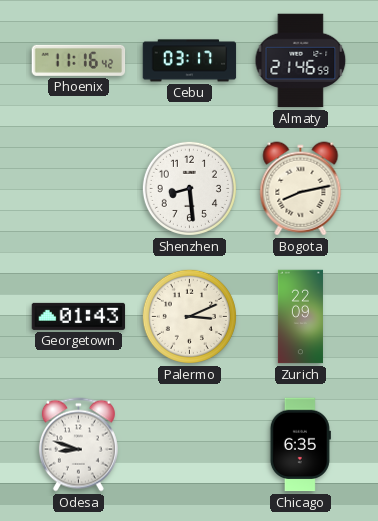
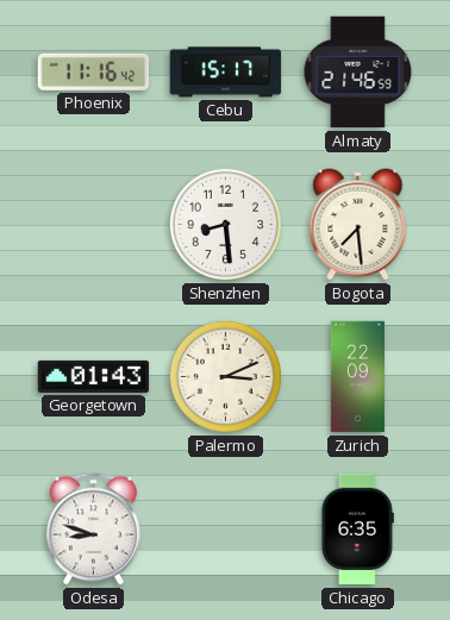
Cebu: 03:17 -> 15:17
Bogota: 8:13 -> 7:29
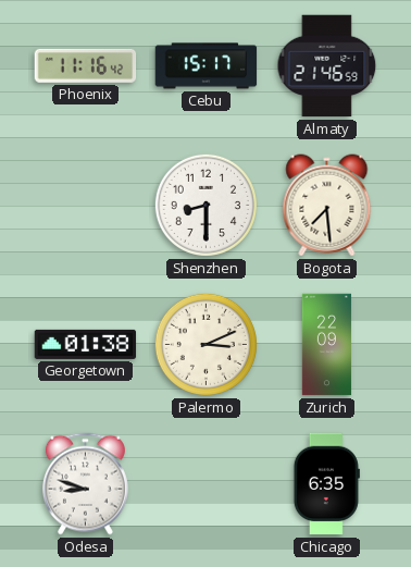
Shenzhen: 8:29 -> 8:30
Georgetown: 01:43 -> 01:38
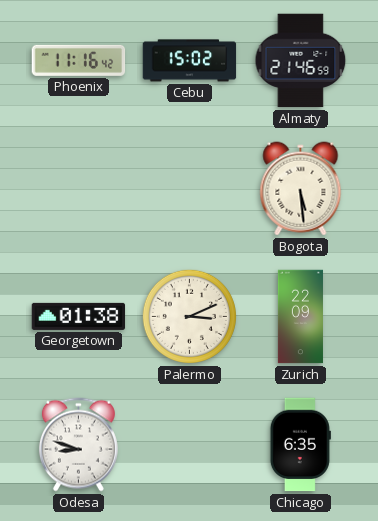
Cebu: 15:17 -> 15:02
Shenzhen: 8:30 -> none
Bogota: 7:29 -> 5:29
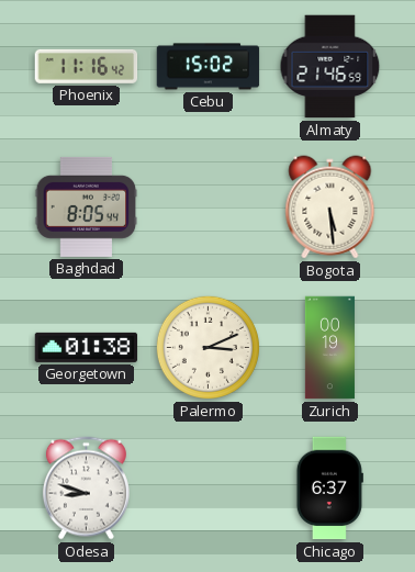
Baghdad: none -> 8:05
Zurich: 22:09 -> 00:19
Chicago: 6:35 -> 6:37
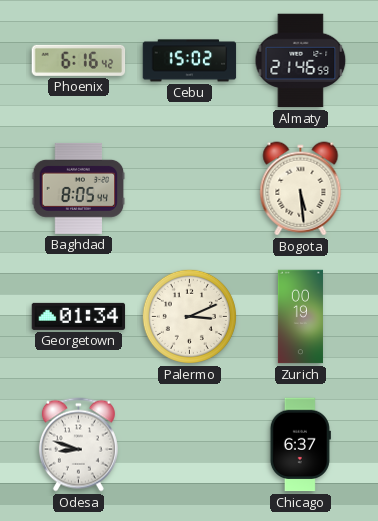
Phoenix: 11:16 -> 6:16
Georgetown: 01:38 -> 01:34
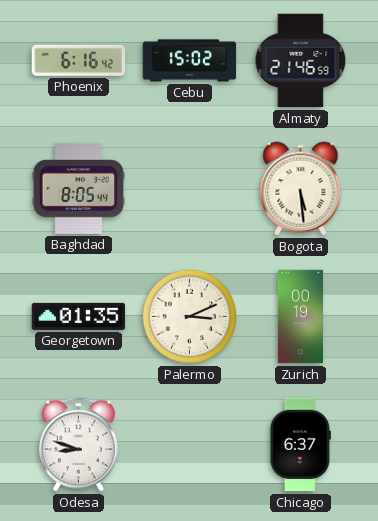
Georgetown: 01:34 -> 01:35
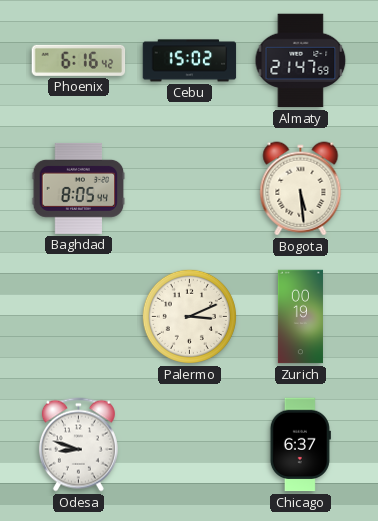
Almaty: 21:46 -> 21:47
Georgetown: 01:35 -> none
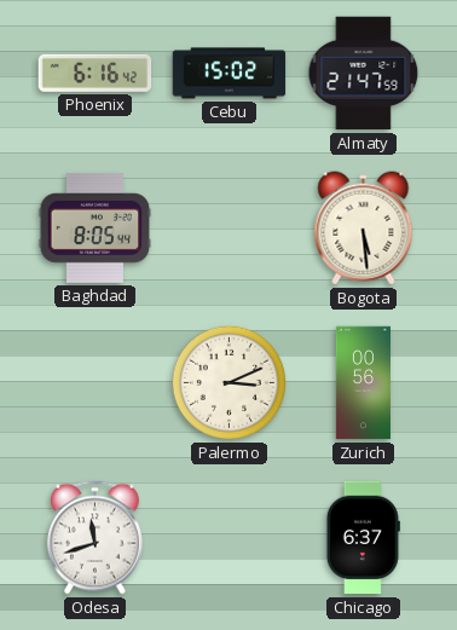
Zurich: 00:19 -> 00:56
Odesa: 8:48 -> 11:42
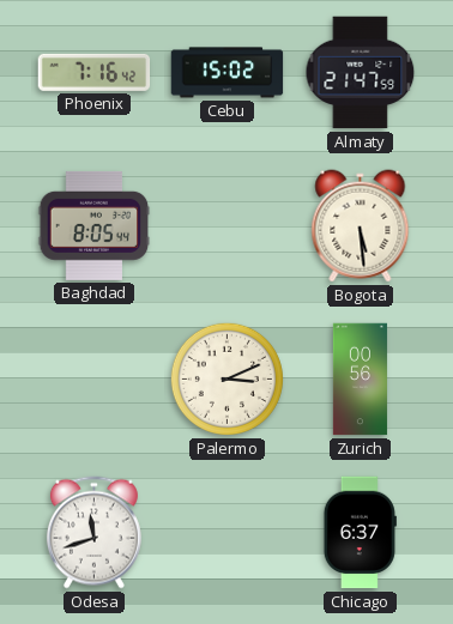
Phoenix: 6:16 -> 7:16
